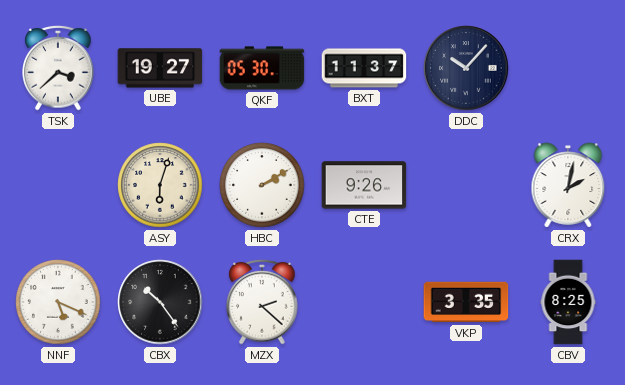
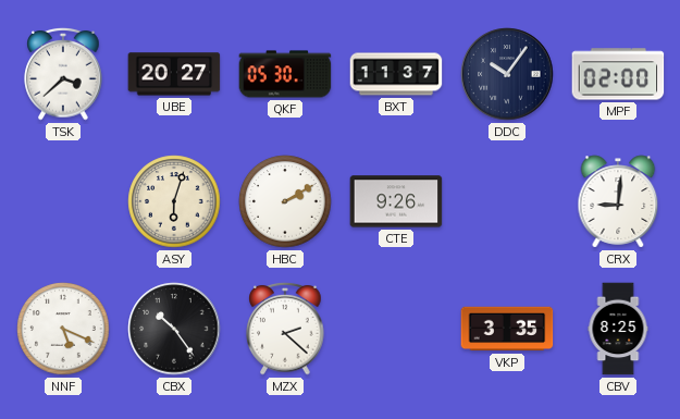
UBE: 19:27 -> 20:27
DDC: 10:07 -> 10:06
MPF: none -> 02:00
CRX: 2:02 -> 9:01
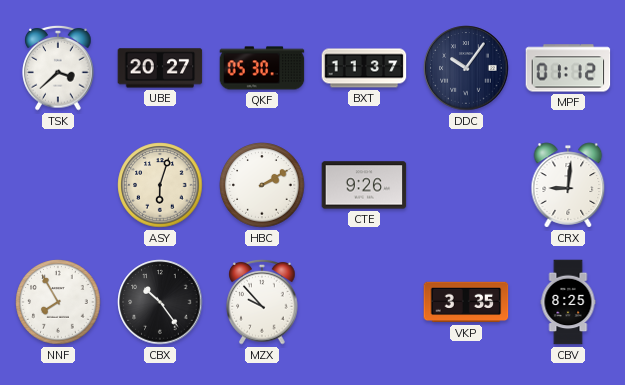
MPF: 02:00 -> 01:12
NNF: 5:19 -> 7:55
MZX: 2:22 -> 9:53
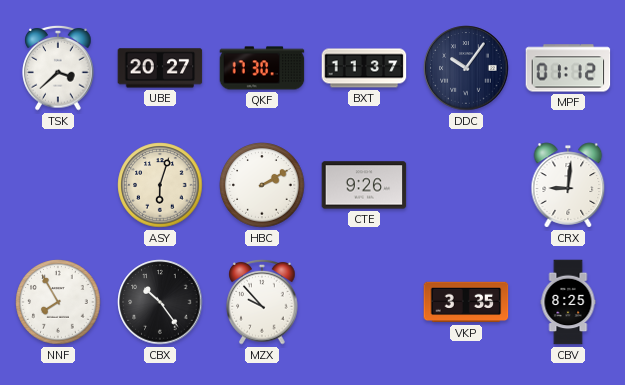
QKF: 05:30 -> 17:30
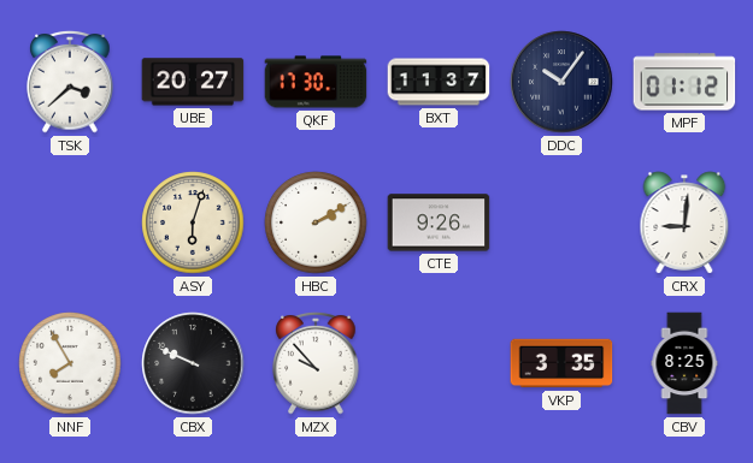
CBX: 10:24 -> 9:49
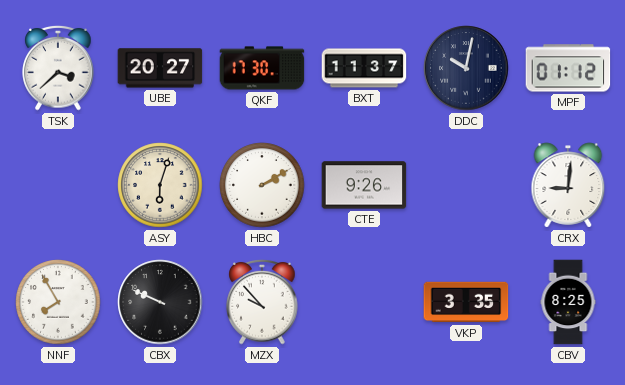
DDC: 10:06 -> 10:02
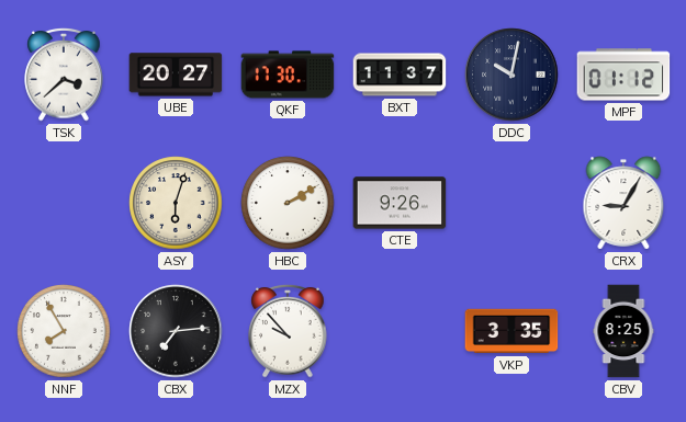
CRX: 9:01 -> 9:05
CBX: 9:49 -> 7:14
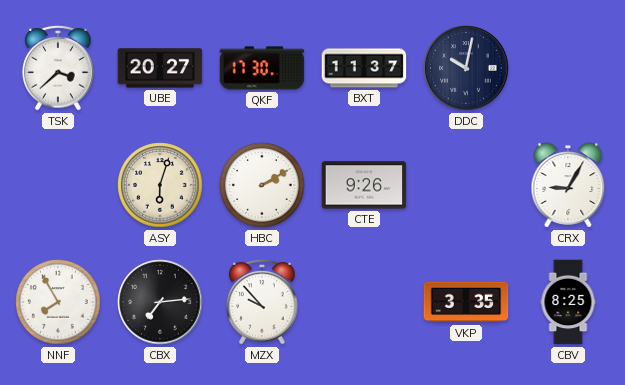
MPF: 01:12 -> none
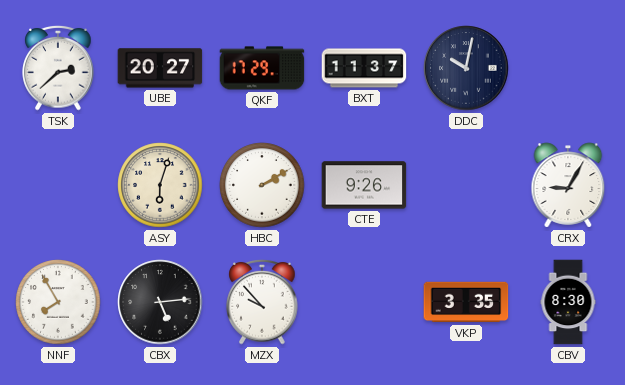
TSK: 3:38 -> 2:38
QKF: 17:30 -> 17:29
CBX: 7:14 -> 5:14
CBV: 8:25 -> 8:30
